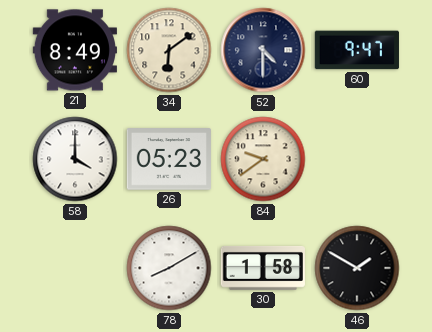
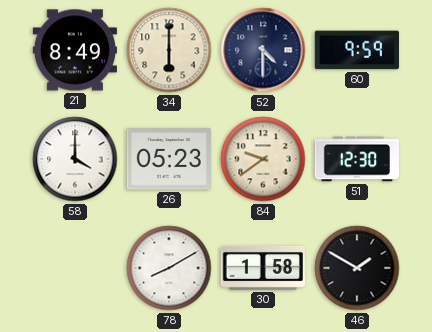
34: 6:09 -> 6:00
60: 9:47 -> 9:59
51: none -> 12:30
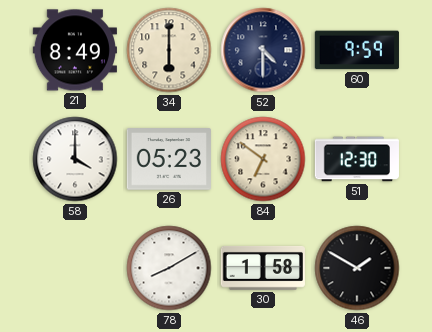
84: 9:39 -> 6:51
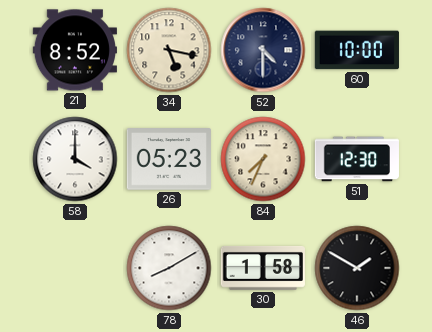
21: 8:49 -> 8:52
34: 6:00 -> 5:17
60: 9:59 -> 10:00
84: 6:51 -> 7:34
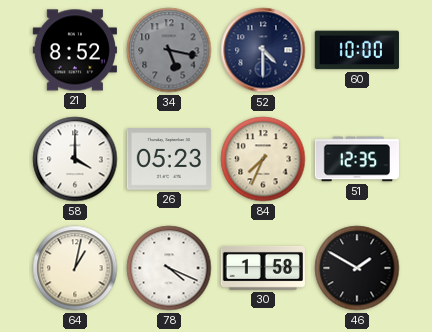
34 dial: cream -> grey
51: 12:30 -> 12:35
64: none -> 1:02
78: 8:10 -> 4:19
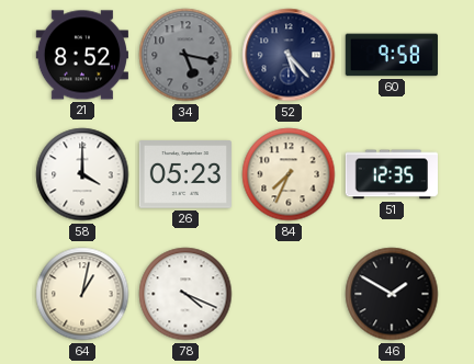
52: 4:30 -> 5:23
60: 10:00 -> 9:58
30: 1:58 -> none
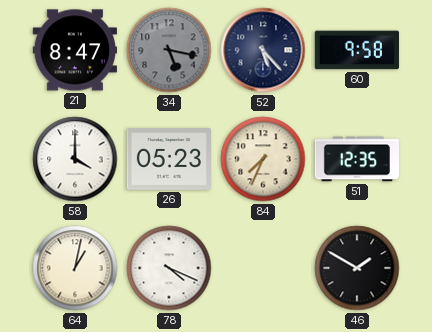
21: 8:52 -> 8:47
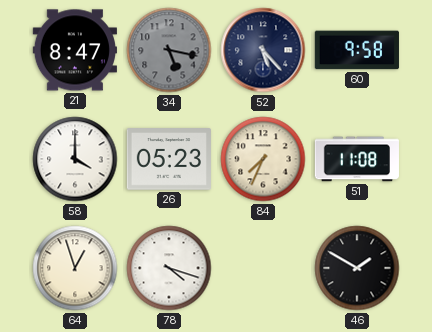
51: 12:35 -> 11:08
64: 1:02 -> 12:57
78: 4:19 -> 4:18
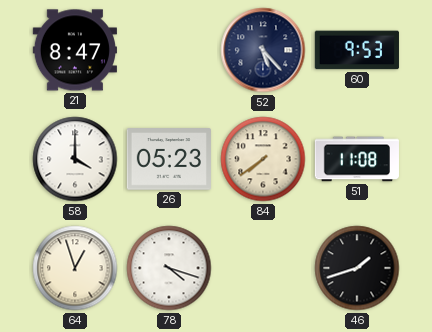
34: 5:17 -> none
60: 9:58 -> 9:53
84: 7:34 -> 7:39
46: 1:50 -> 1:42
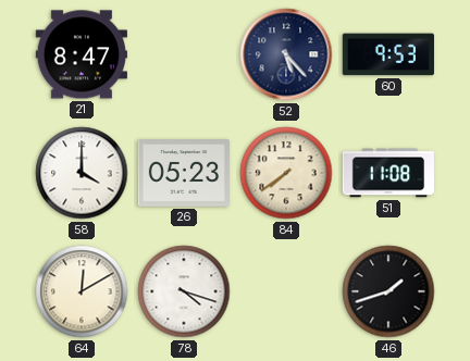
64: 12:57 -> 12:10
